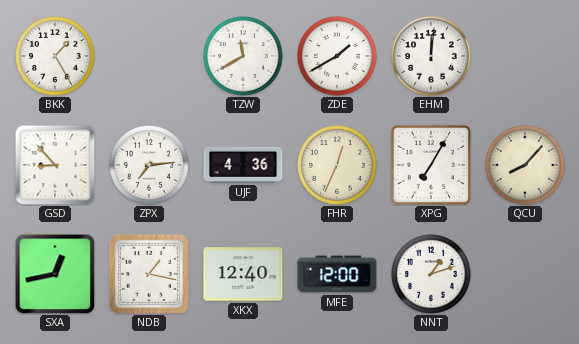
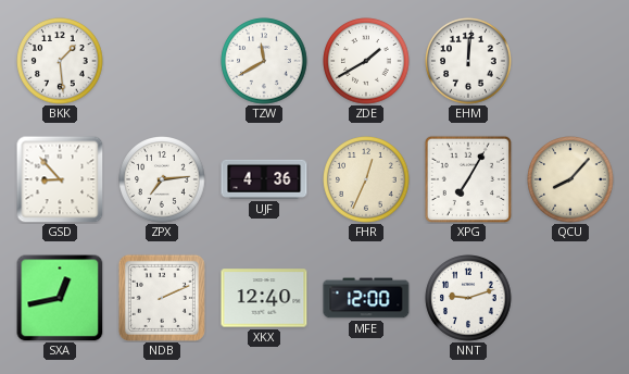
BKK: 1:25 -> 1:29
NDB: 1:17 -> 2:11
NNT: 1:12 -> 9:12
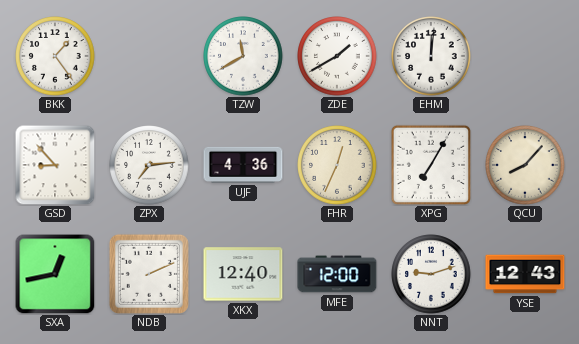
BKK: 1:29 -> 1:24
YSE: none -> 12:43
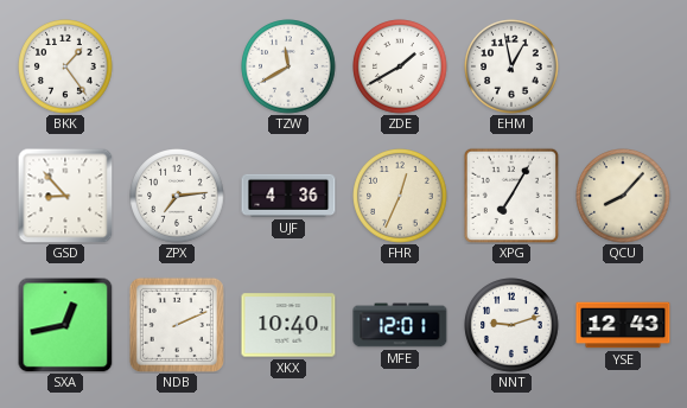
EHM: 12:01 -> 12:58
XKX: 12:40 -> 10:40
MFE: 12:00 -> 12:01
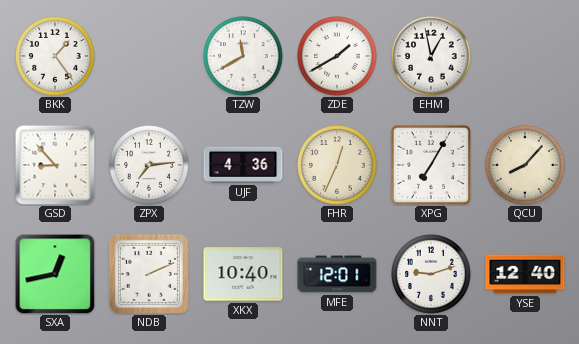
YSE: 12:43 -> 12:40
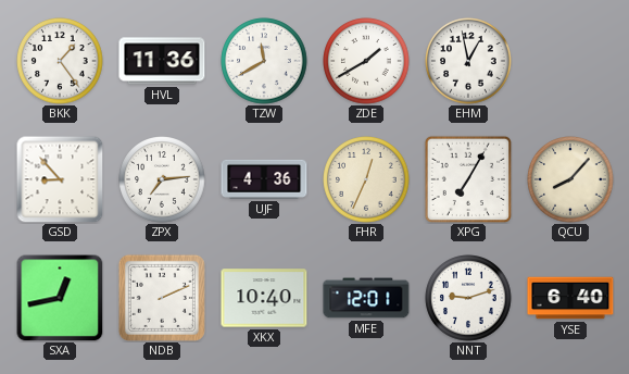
HVL: none -> 11:36
YSE: 12:40 -> 6:40
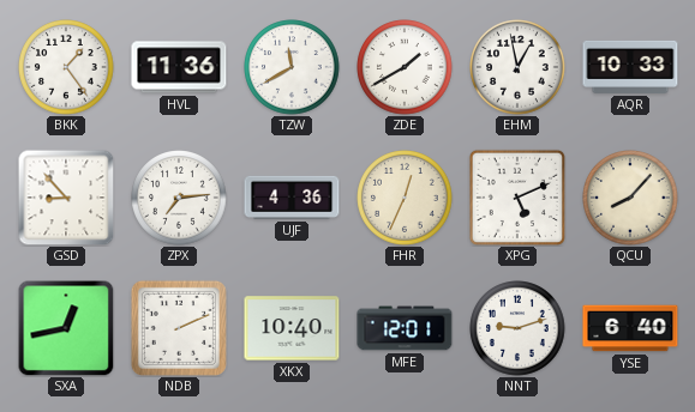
AQR: none -> 10:33
XPG: 7:05 -> 5:11
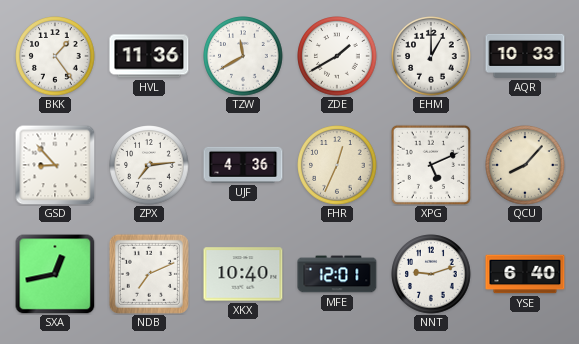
EHM: 12:58 -> 1:00
NDB: 2:11 -> 7:11
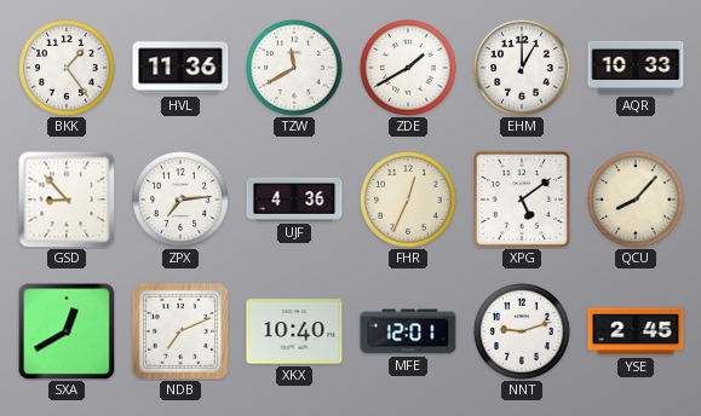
XPG: 5:11 -> 5:09
SXA: 12:43 -> 12:40
YSE: 6:40 -> 2:45
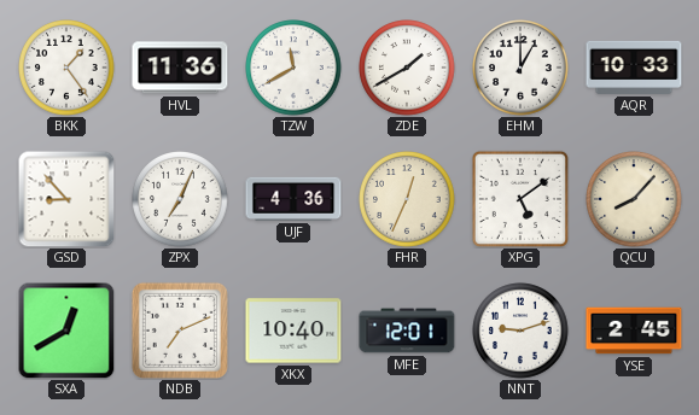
ZPX: 7:14 -> 7:04
